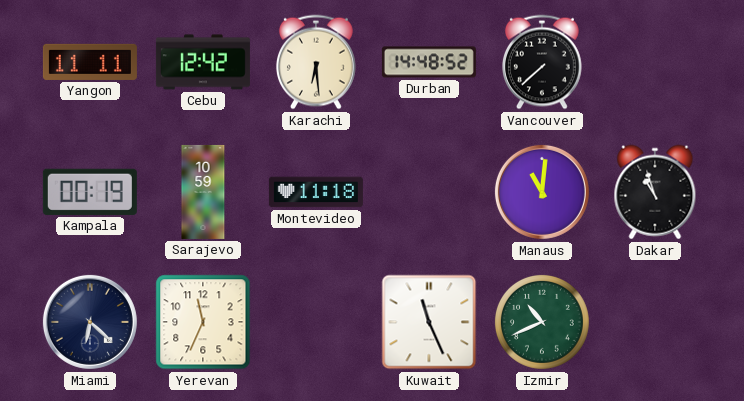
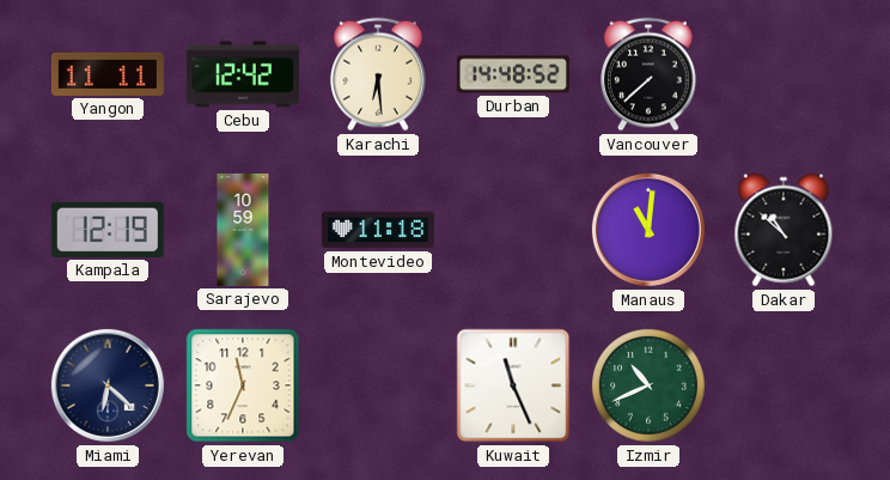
Kampala: 00:19 -> 12:19
Dakar: 10:57 -> 10:52
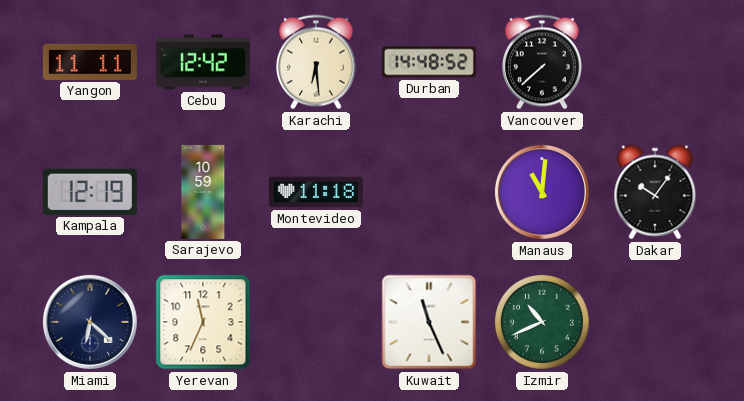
Dakar: 10:52 -> 10:06
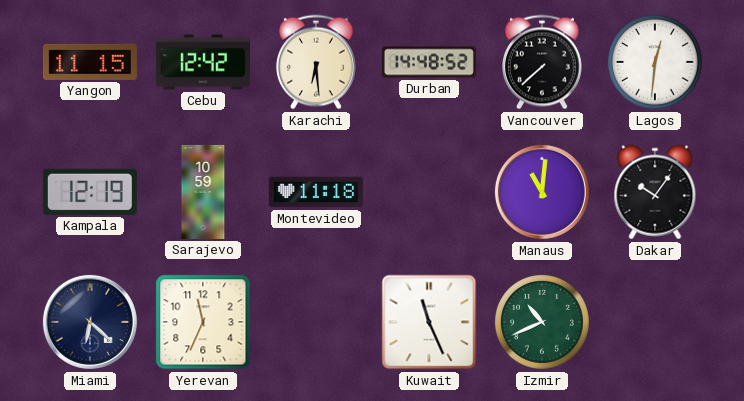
Yangon: 11:11 -> 11:15
Lagos: none -> 12:31
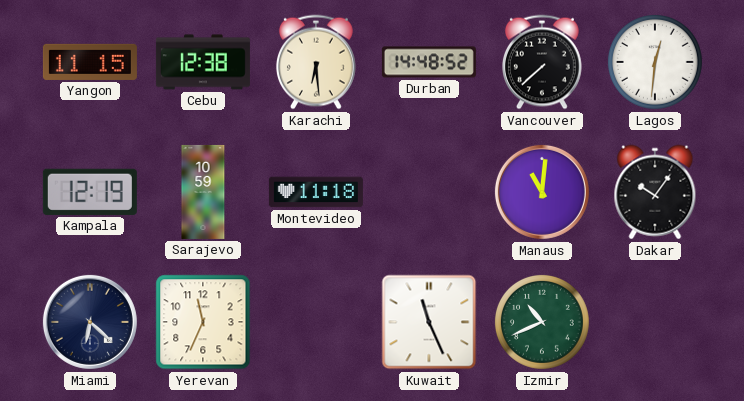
Cebu: 12:42 -> 12:38
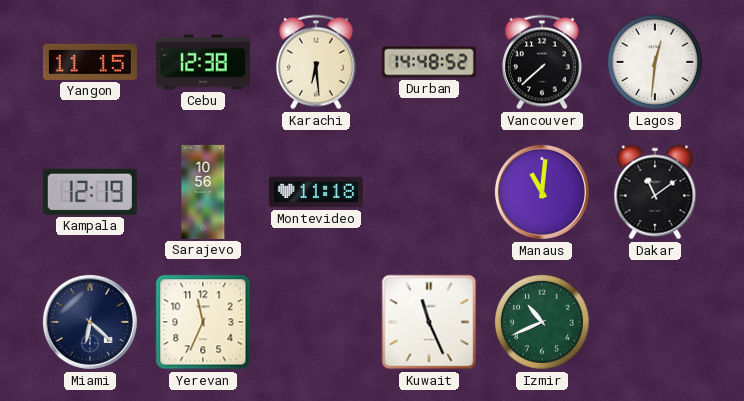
Sarajevo: 10:59 -> 10:56
Dakar: 10:06 -> 11:09
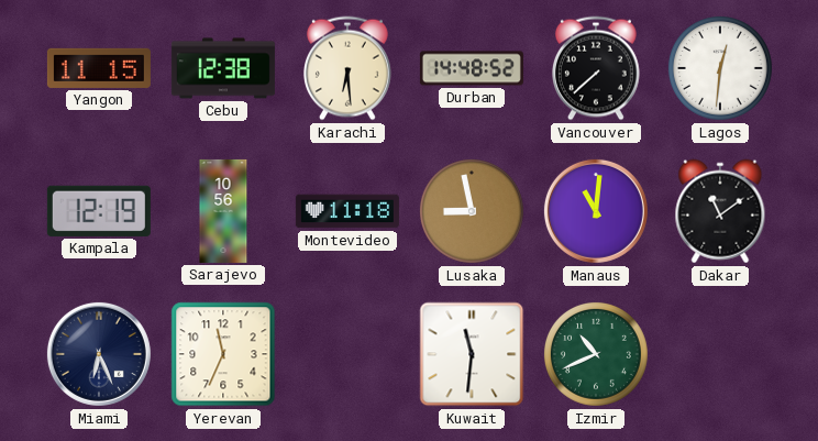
Lusaka: none -> 8:58
Miami: 6:22 -> 6:26
Kuwait: 11:26 -> 11:31
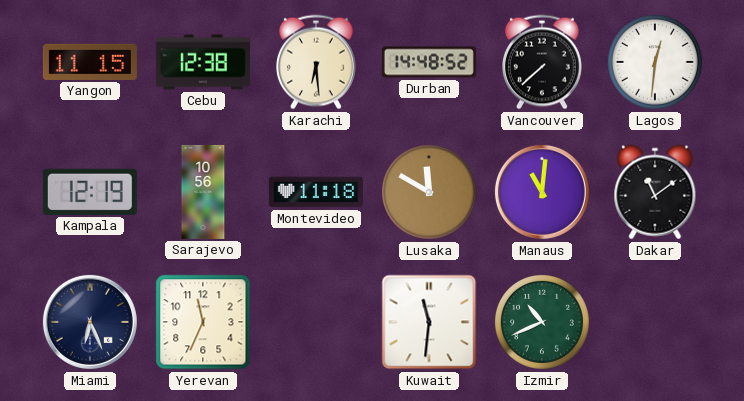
Lusaka: 8:58 -> 11:50
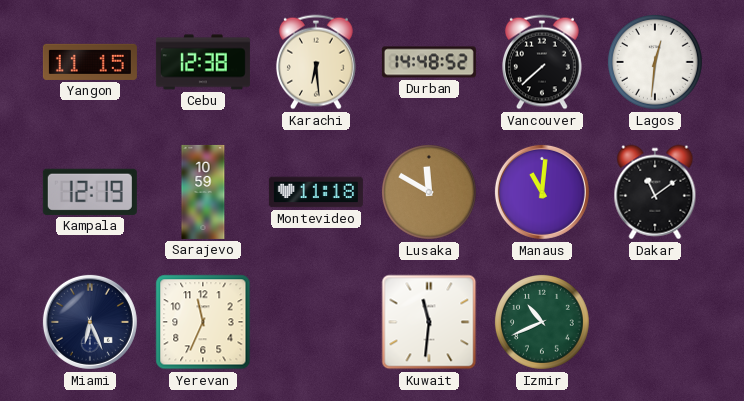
Sarajevo: 10:56 -> 10:59
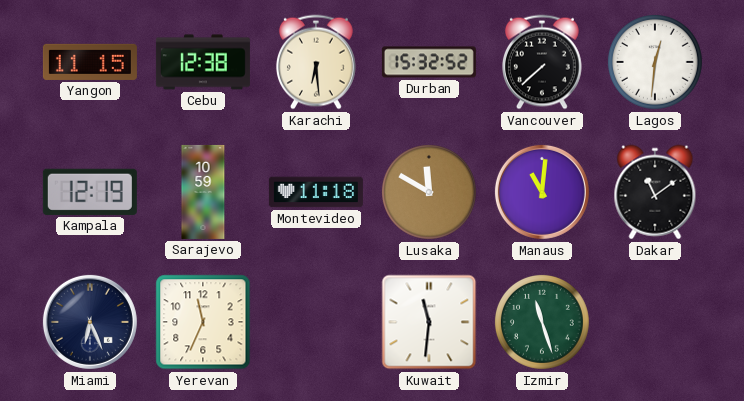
Durban: 14:48 -> 15:32
Izmir: 10:41 -> 11:27
